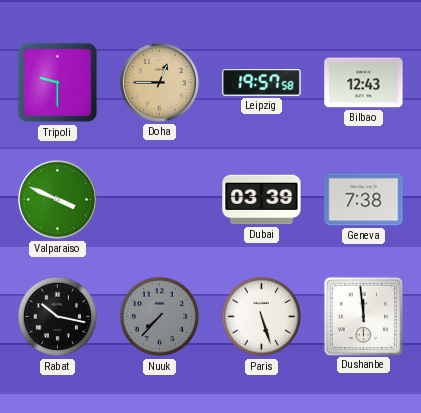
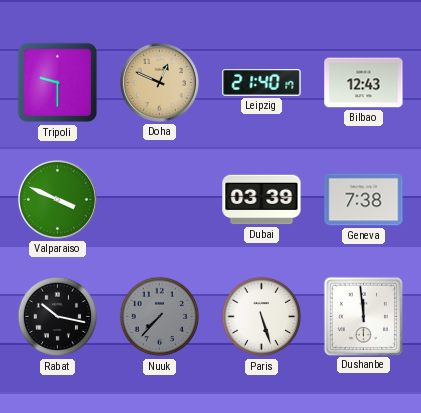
Doha: 12:45 -> 12:49
Leipzig: 19:57 -> 21:40
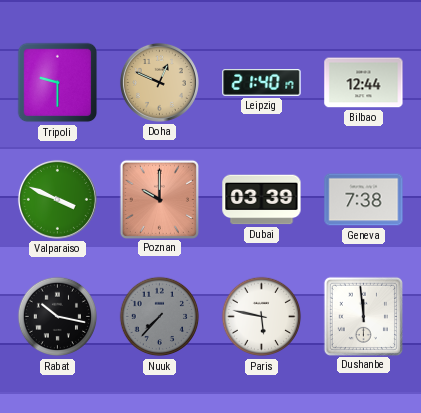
Bilbao: 12:43 -> 12:44
Poznan: none -> 10:00
Paris: 5:27 -> 5:47
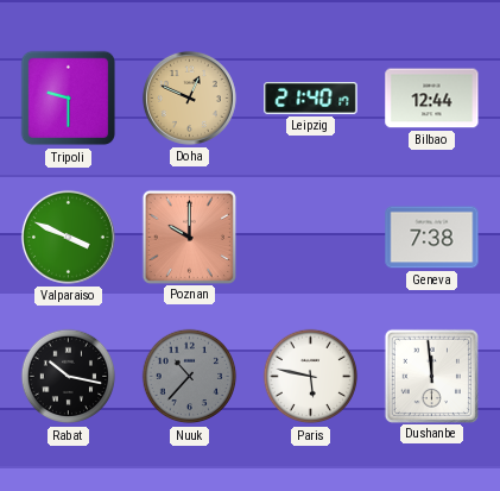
Dubai: 03:39 -> none
Nuuk: 7:37 -> 10:37
